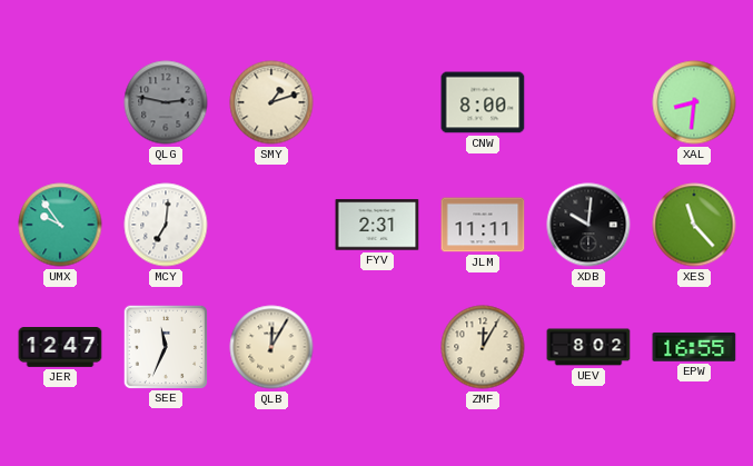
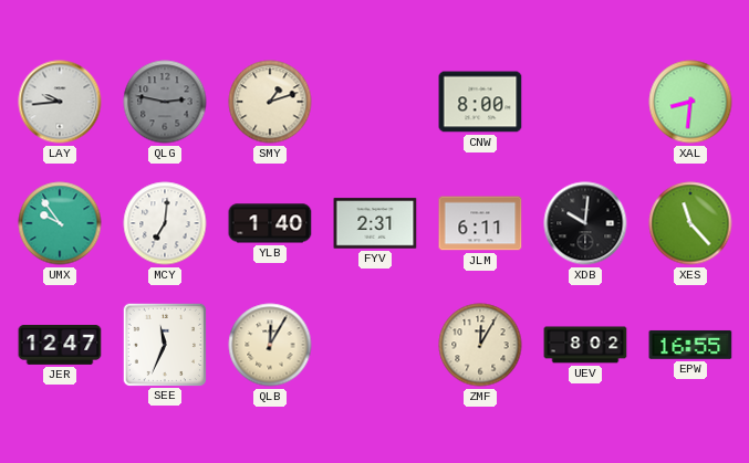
LAY: none -> 9:44
YLB: none -> 1:40
JLM: 11:11 -> 6:11
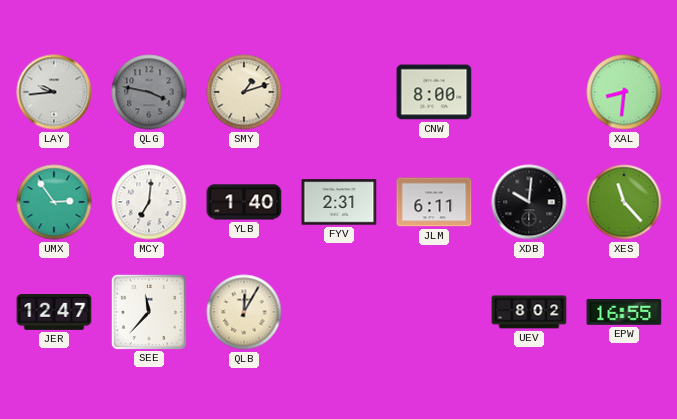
QLG: 2:47 -> 3:47
UMX: 9:54 -> 2:54
SEE: 11:34 -> 11:37
ZMF: 12:05 -> none
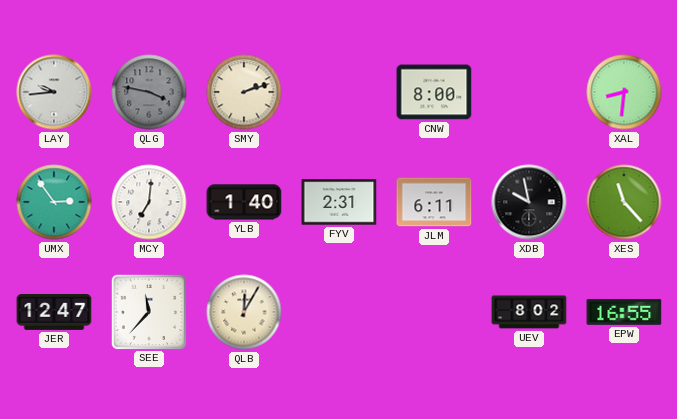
SMY: 1:12 -> 2:12
XDB: 10:01 -> 9:58
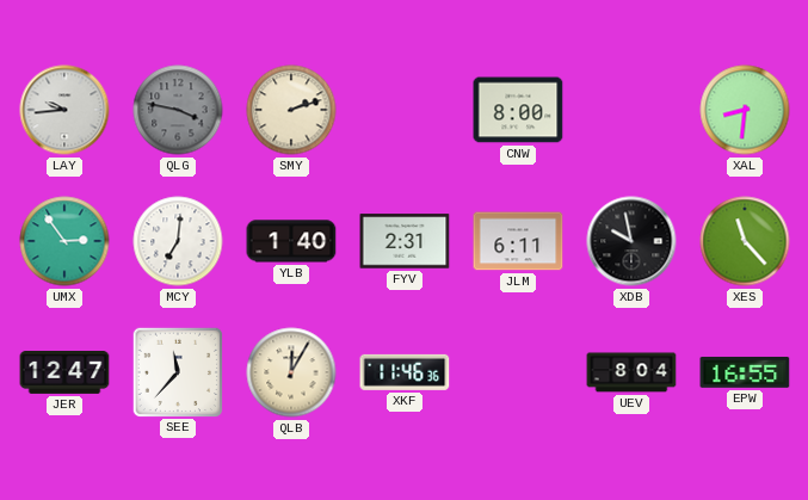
XKF: none -> 11:46
UEV: 8:02 -> 8:04
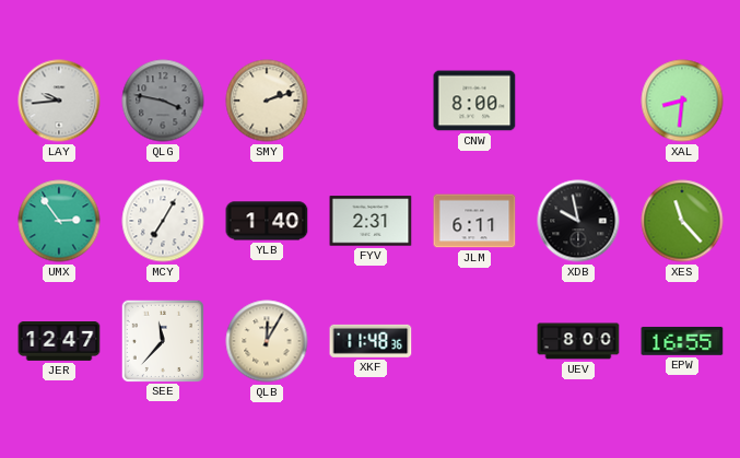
MCY: 7:01 -> 7:05
XKF: 11:46 -> 11:48
UEV: 8:04 -> 8:00
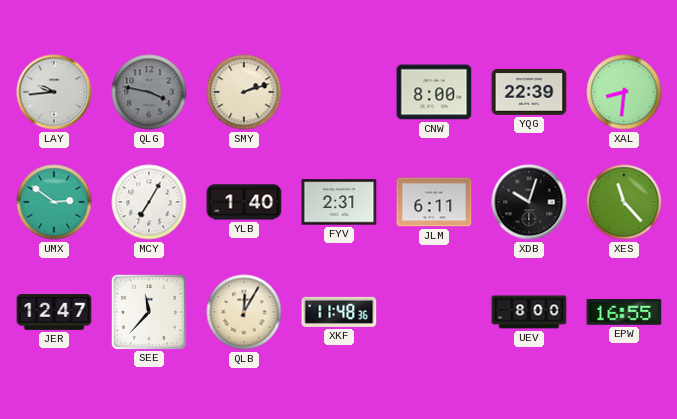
YQG: none -> 22:39
UMX: 2:54 -> 2:51
XDB: 9:58 -> 10:03
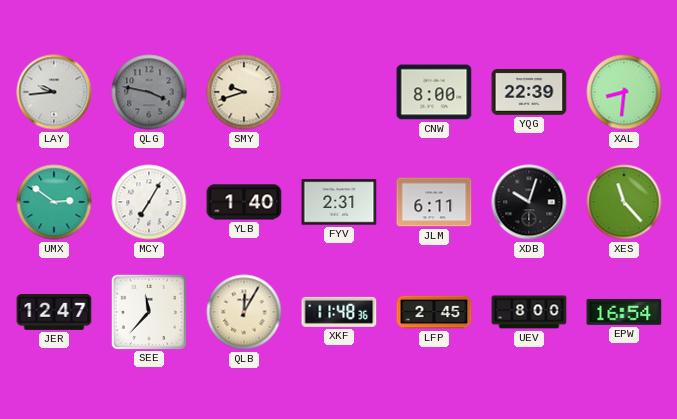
SMY: 2:12 -> 9:42
LFP: none -> 2:45
EPW: 16:55 -> 16:54
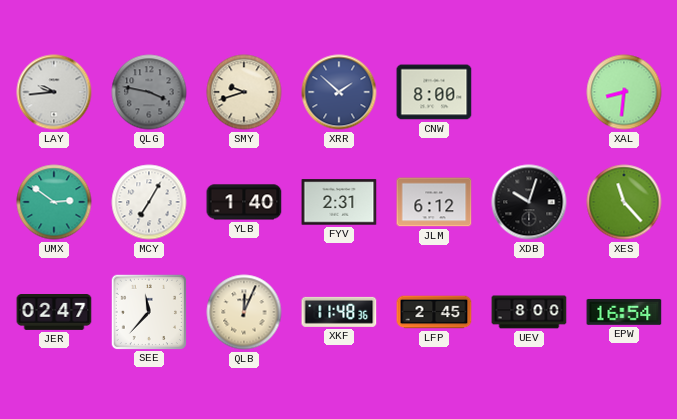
XRR: none -> 1:52
YQG: 22:39 -> none
JLM: 6:11 -> 6:12
JER: 12:47 -> 02:47
QLB: 12:05 -> 12:04
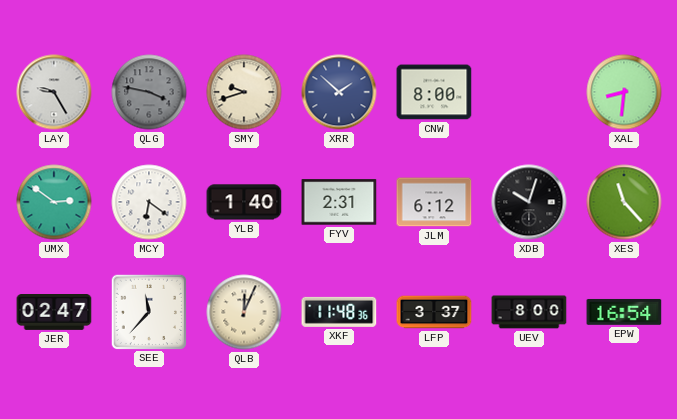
LAY: 9:44 -> 9:25
MCY: 7:05 -> 6:21
LFP: 2:45 -> 3:37
